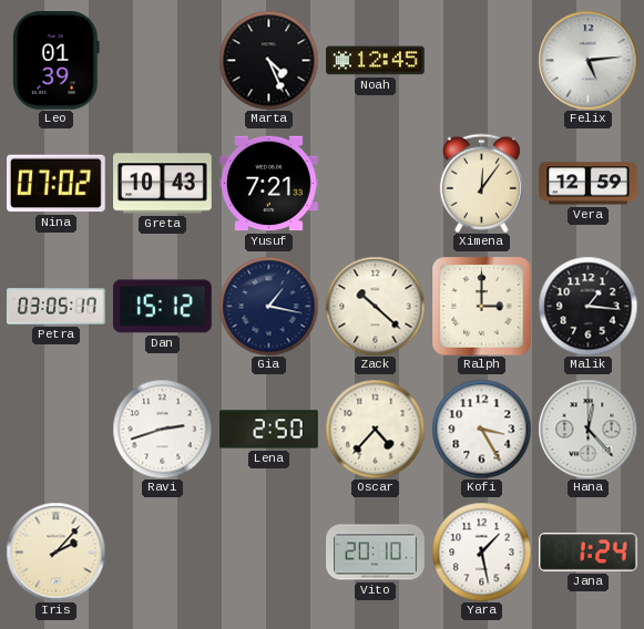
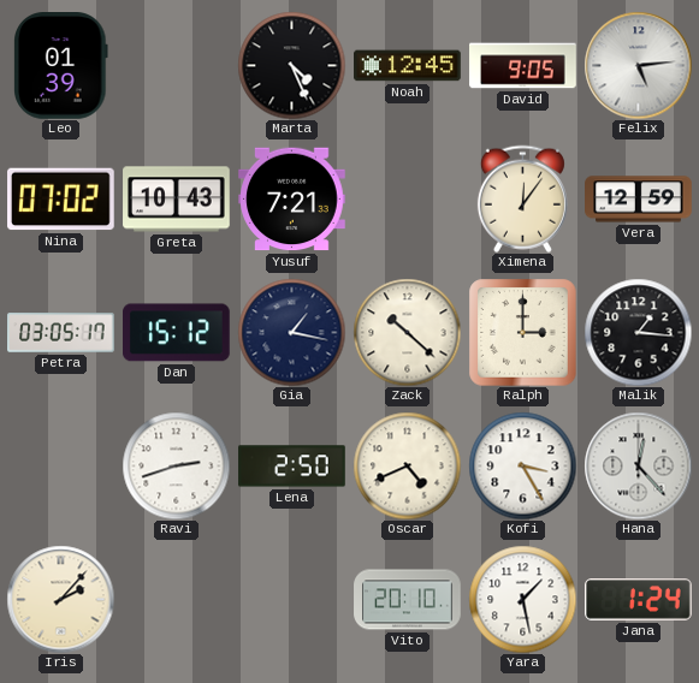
David: none -> 9:05
Oscar: 4:37 -> 4:41
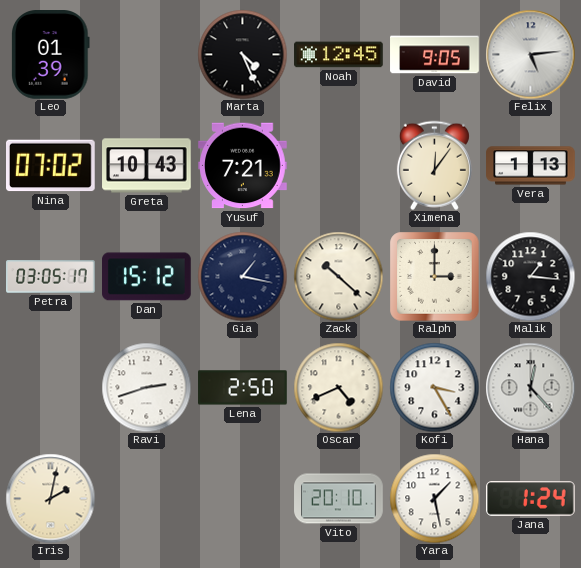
Vera: 12:59 -> 1:13
Iris: 2:07 -> 2:02
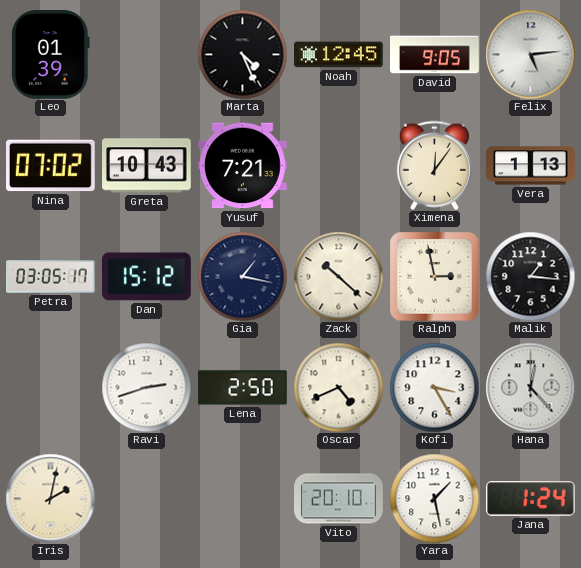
Ralph: 3:00 -> 2:58
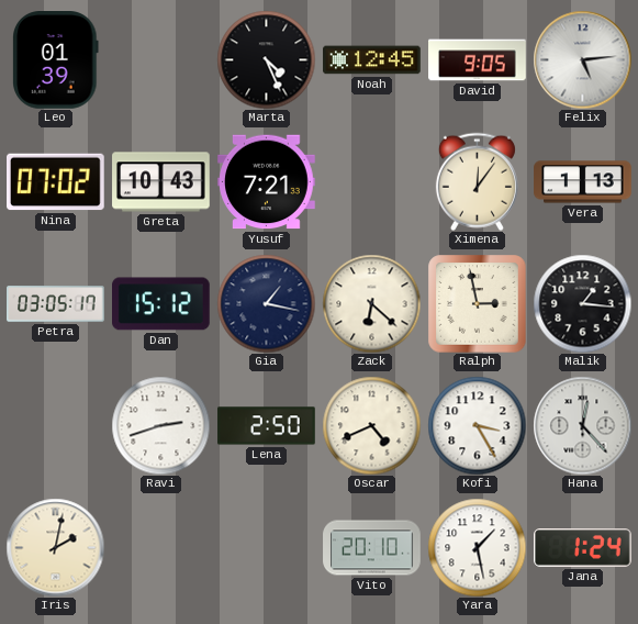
Zack: 10:22 -> 6:22
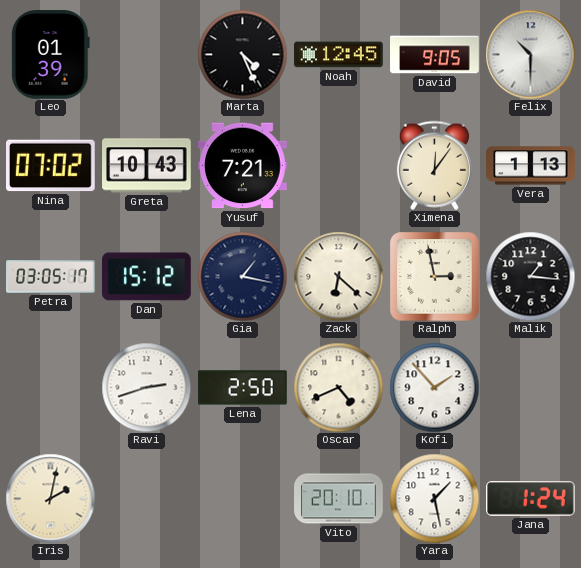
Felix: 5:14 -> 10:30
Kofi: 3:25 -> 1:53
Hana: 12:23 -> none
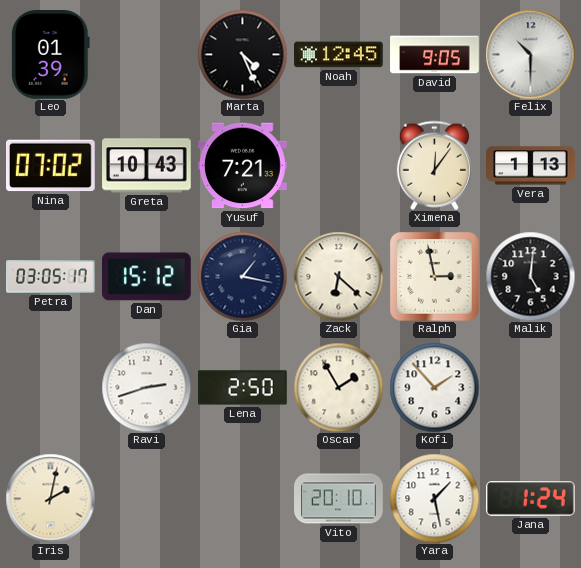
Malik: 1:16 -> 5:01
Oscar: 4:41 -> 1:55
